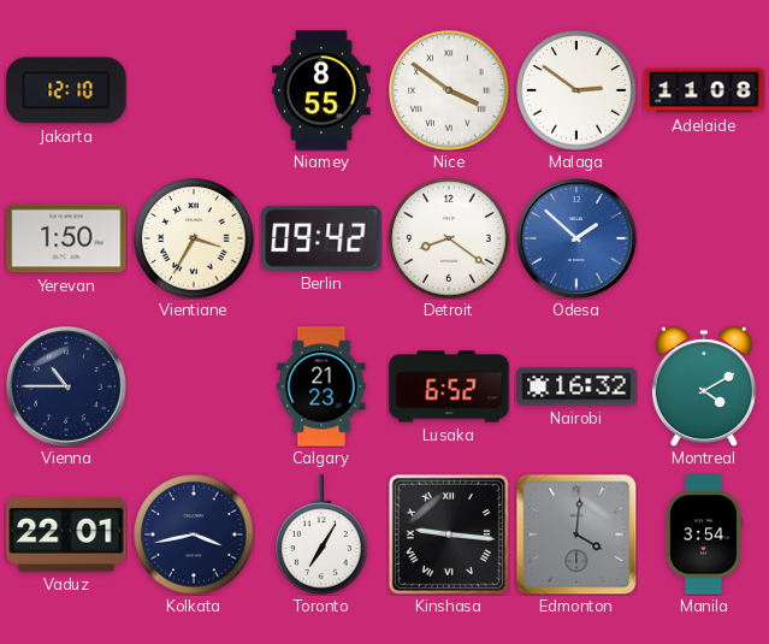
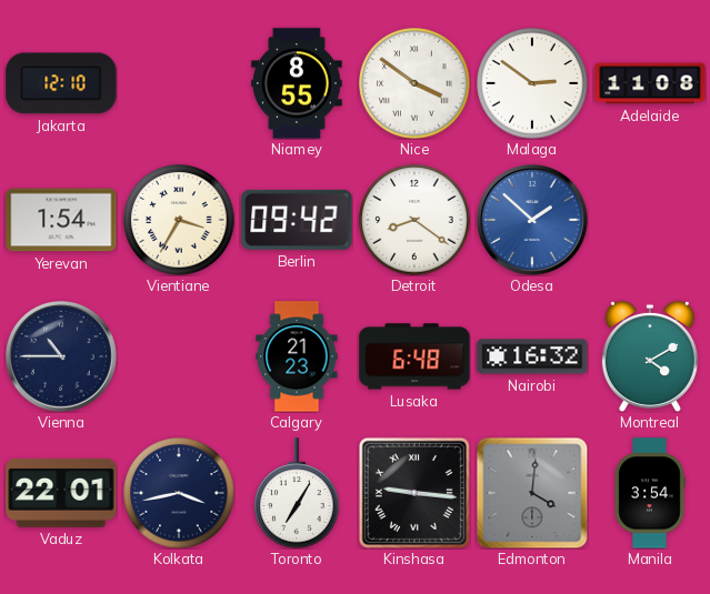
Yerevan: 1:50 -> 1:54
Lusaka: 6:52 -> 6:48
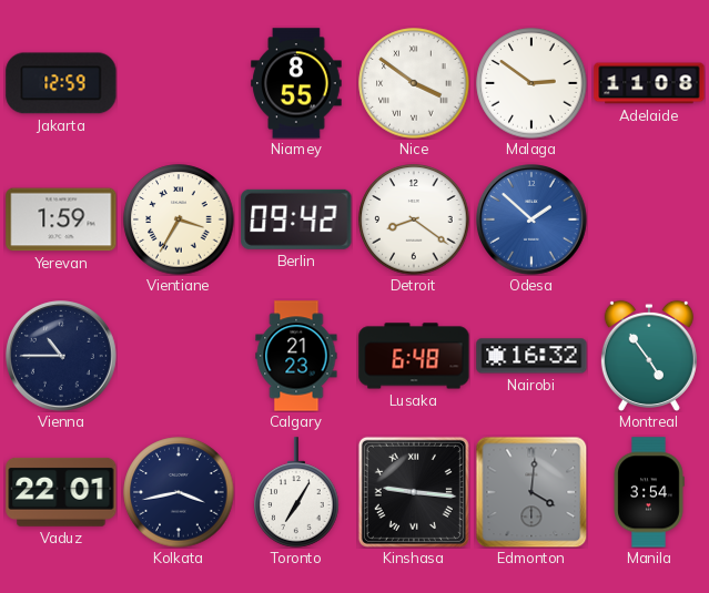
Jakarta: 12:10 -> 12:59
Yerevan: 1:54 -> 1:59
Montreal: 4:10 -> 4:54
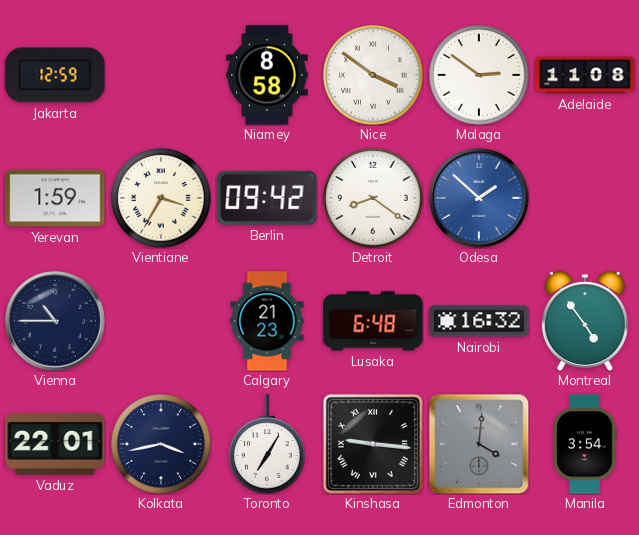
Niamey: 8:55 -> 8:58
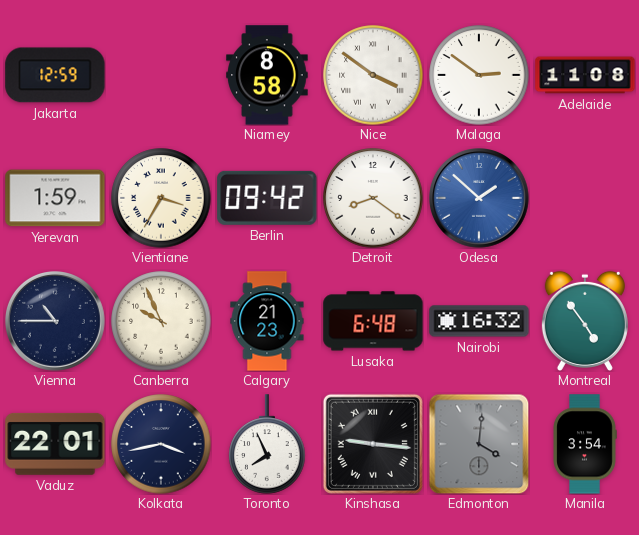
Canberra: none -> 9:56
Toronto: 7:05 -> 7:56
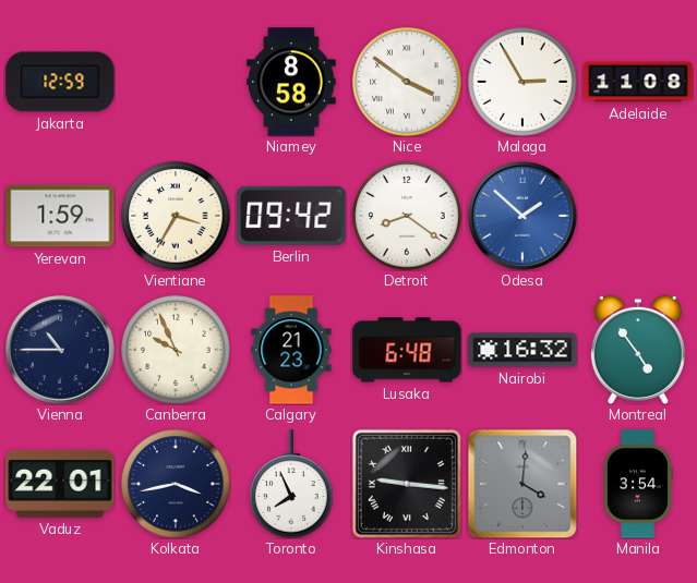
Malaga: 2:51 -> 2:55
